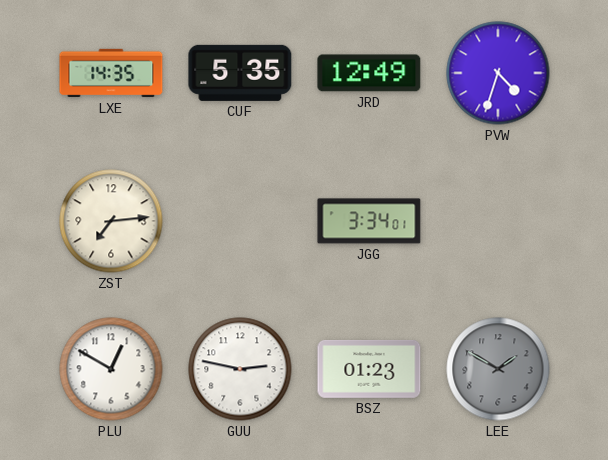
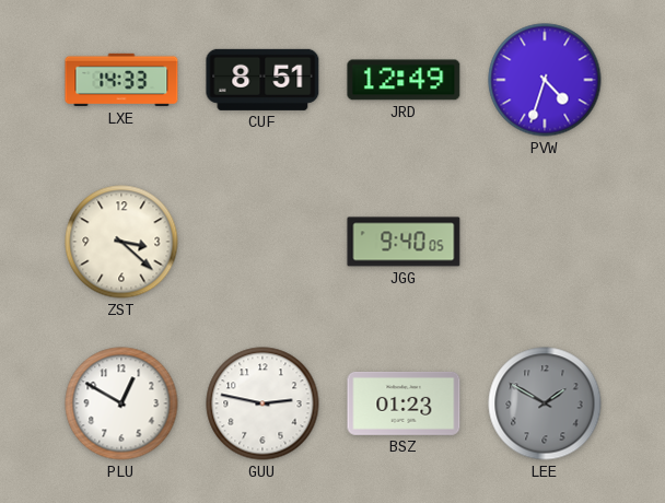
LXE: 14:35 -> 14:33
CUF: 5:35 -> 8:51
ZST: 7:14 -> 3:22
JGG: 3:34 -> 9:40
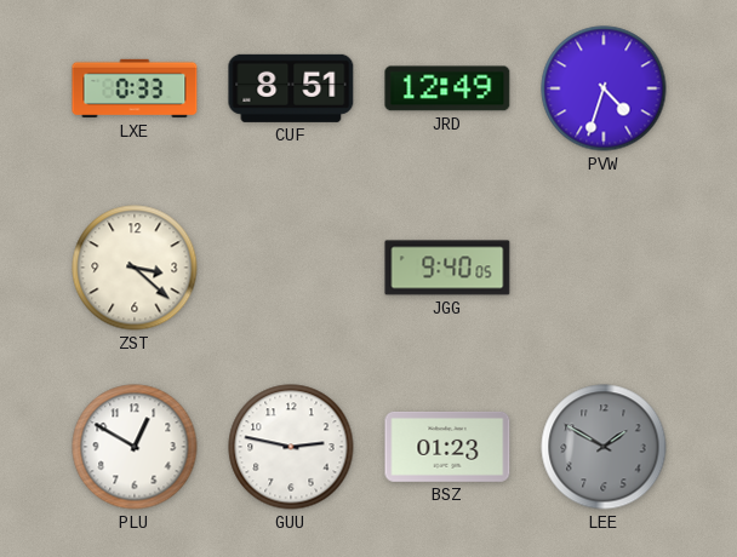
LXE: 14:33 -> 0:33
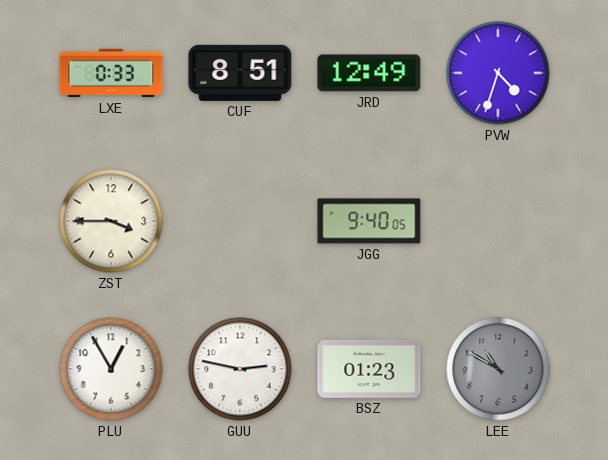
ZST: 3:22 -> 3:45
PLU: 12:50 -> 12:55
LEE: 1:50 -> 10:50
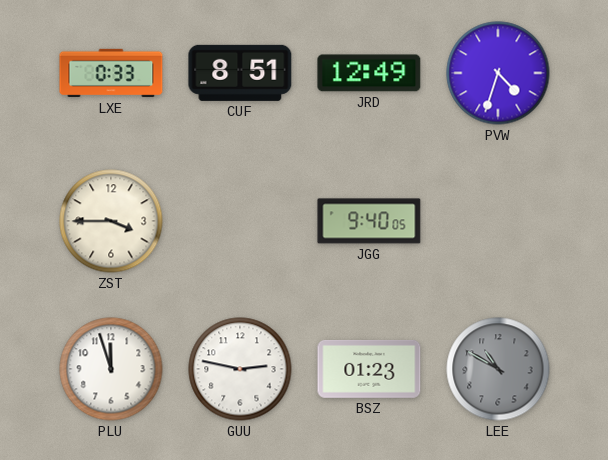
PLU: 12:55 -> 11:57
